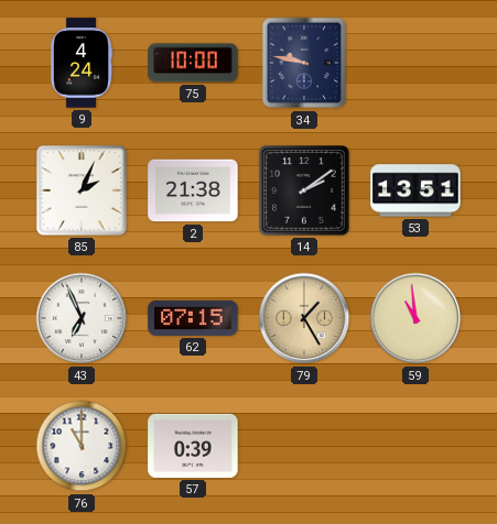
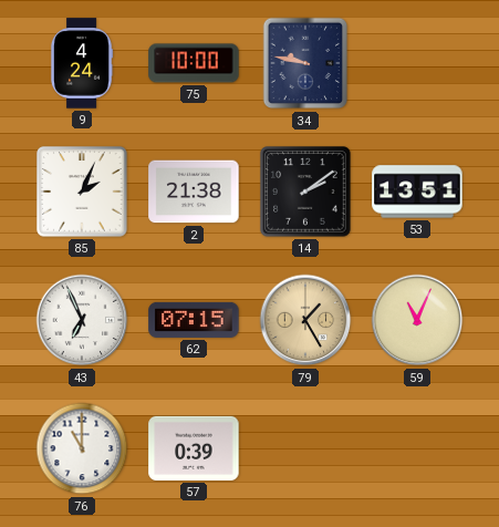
59: 10:59 -> 11:04
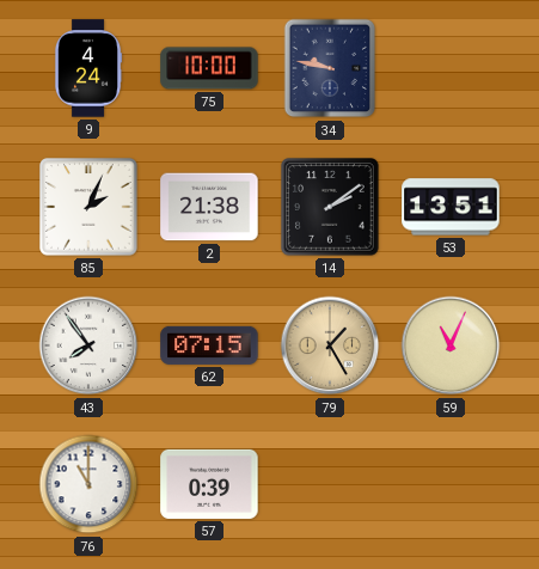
43: 6:56 -> 7:54
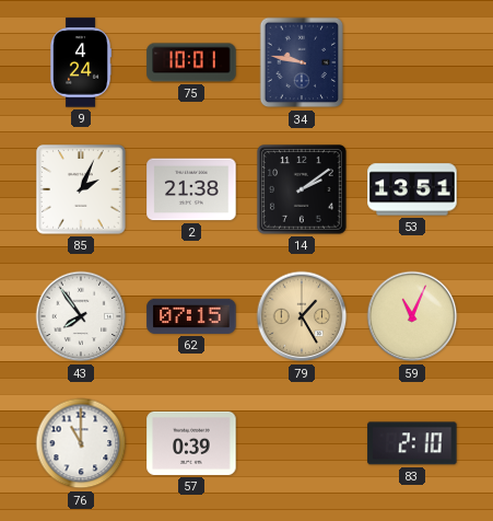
75: 10:00 -> 10:01
83: none -> 2:10
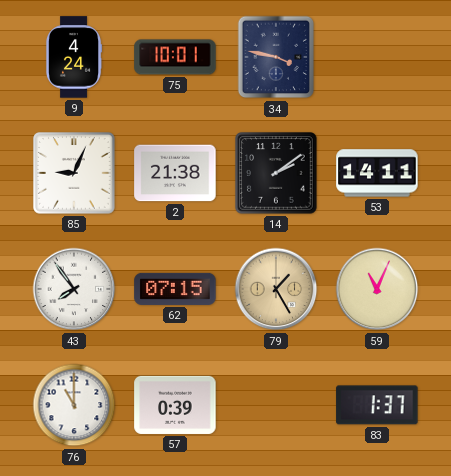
34: 9:47 -> 3:47
85: 2:04 -> 9:04
53: 13:51 -> 14:11
83: 2:10 -> 1:37
